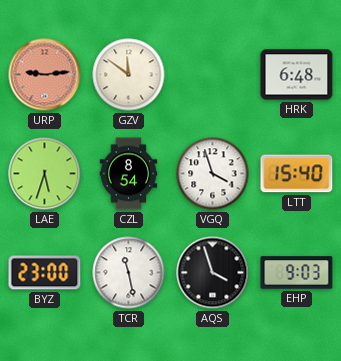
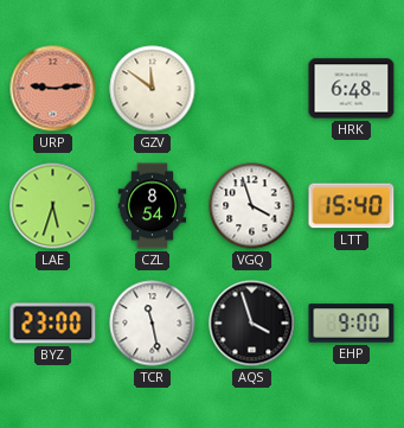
EHP: 9:03 -> 9:00
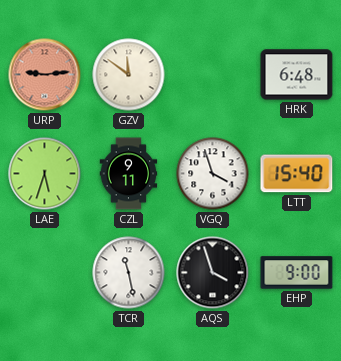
CZL: 8:54 -> 9:11
BYZ: 23:00 -> none
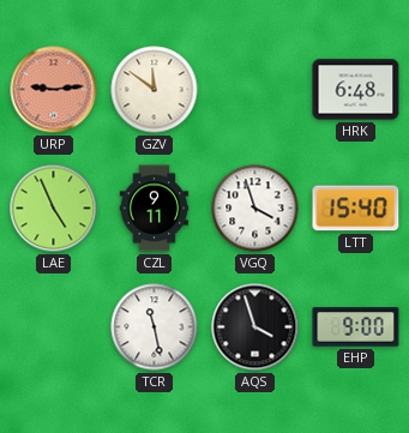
LAE: 5:33 -> 4:56
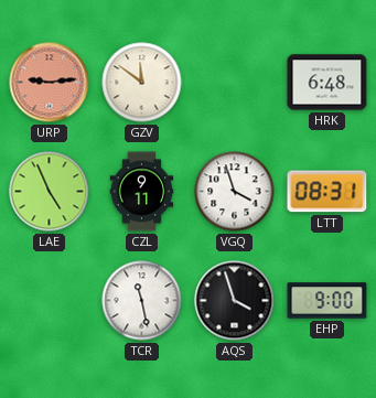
LTT: 15:40 -> 08:31
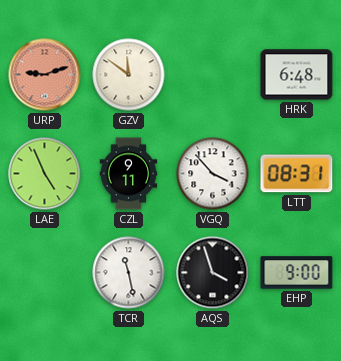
URP: 9:14 -> 9:12
VGQ: 3:57 -> 3:53
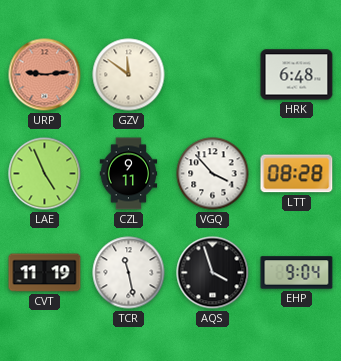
URP: 9:12 -> 9:14
LTT: 08:31 -> 08:28
CVT: none -> 11:19
EHP: 9:00 -> 9:04
